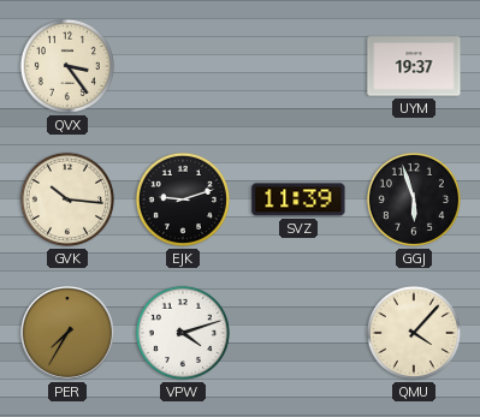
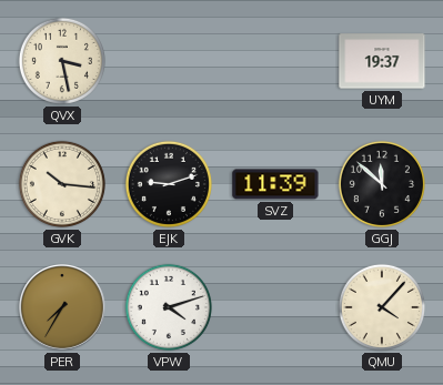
QVX: 3:24 -> 3:28
GGJ: 5:57 -> 11:52
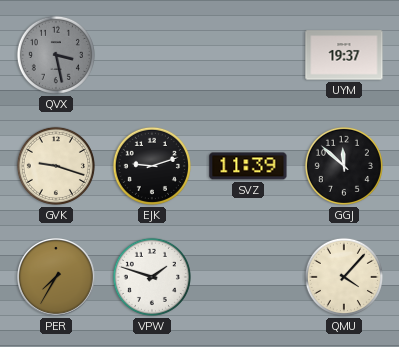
QVX dial: cream -> grey
GVK: 10:16 -> 9:18
VPW: 4:12 -> 1:48
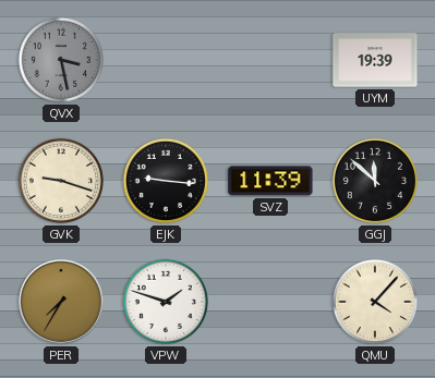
UYM: 19:37 -> 19:39
EJK: 9:12 -> 9:16
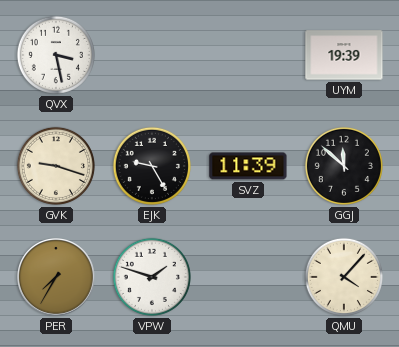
QVX dial: grey -> white
EJK: 9:16 -> 9:25
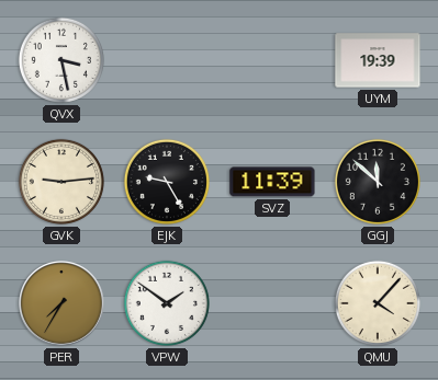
GVK: 9:18 -> 9:14
VPW: 1:48 -> 1:51
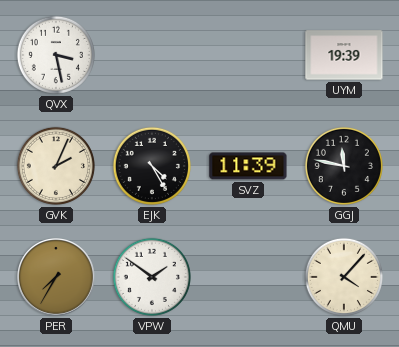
GVK: 9:14 -> 2:04
EJK: 9:25 -> 4:25
GGJ: 11:52 -> 11:47
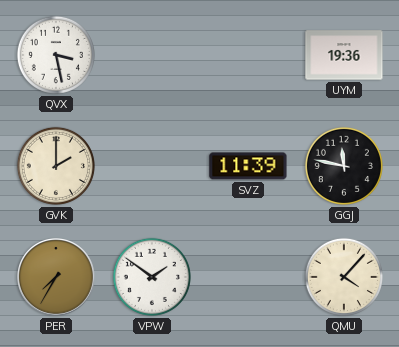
UYM: 19:39 -> 19:36
GVK: 2:04 -> 2:00
EJK: 4:25 -> none
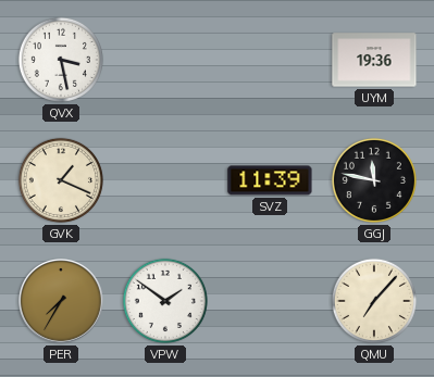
GVK: 2:00 -> 1:19
QMU: 4:07 -> 7:07
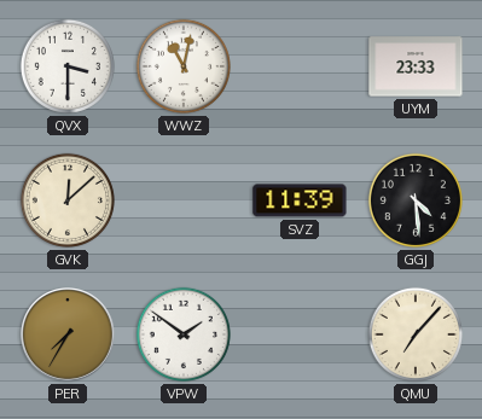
QVX: 3:28 -> 3:30
WWZ: none -> 11:02
UYM: 19:36 -> 23:33
GVK: 1:19 -> 12:08
GGJ: 11:47 -> 4:29
